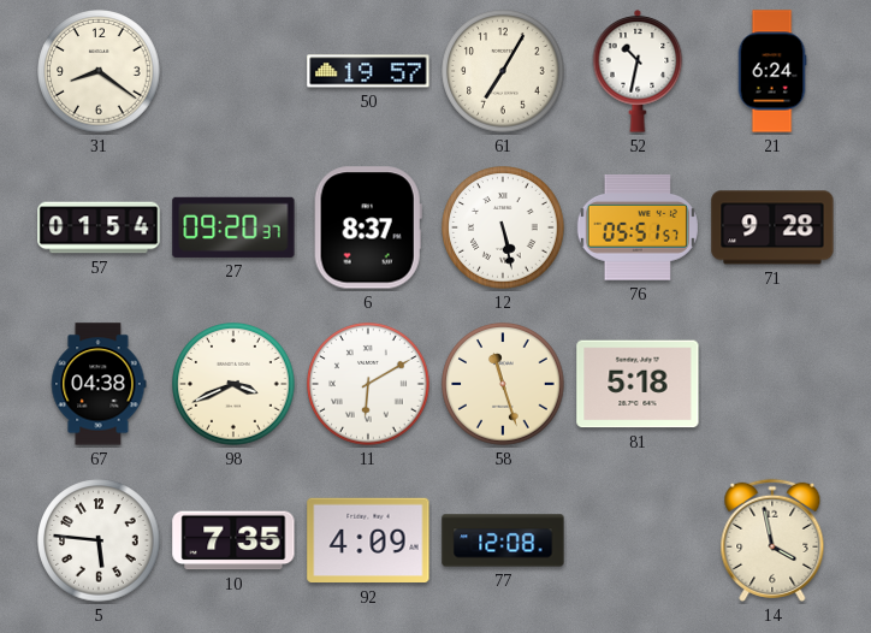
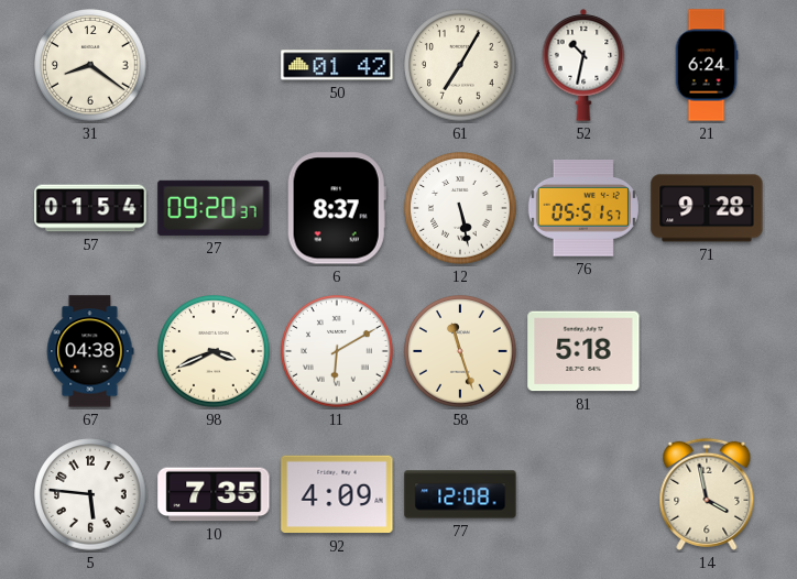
50: 19:57 -> 01:42
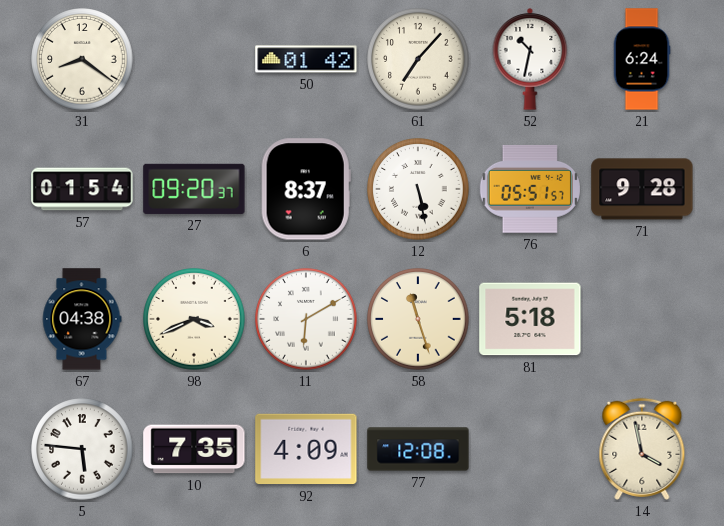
61: 7:05 -> 7:07
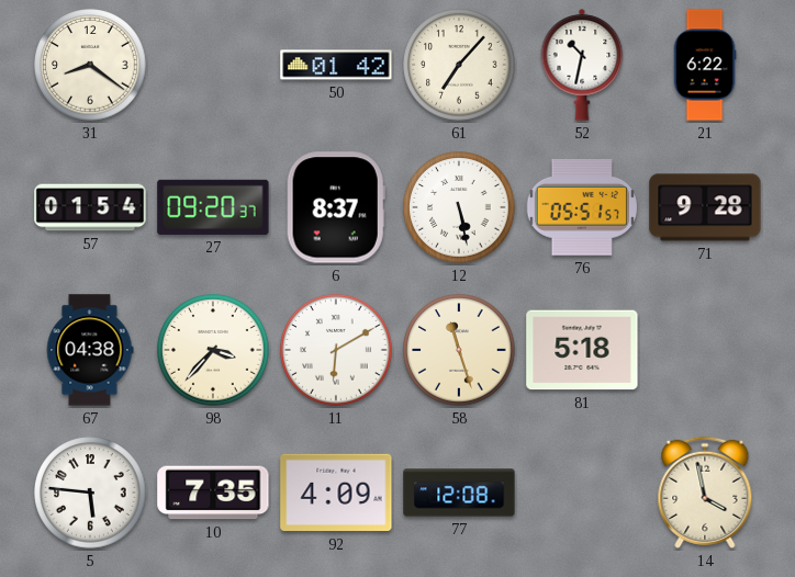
21: 6:24 -> 6:22
98: 3:41 -> 3:37
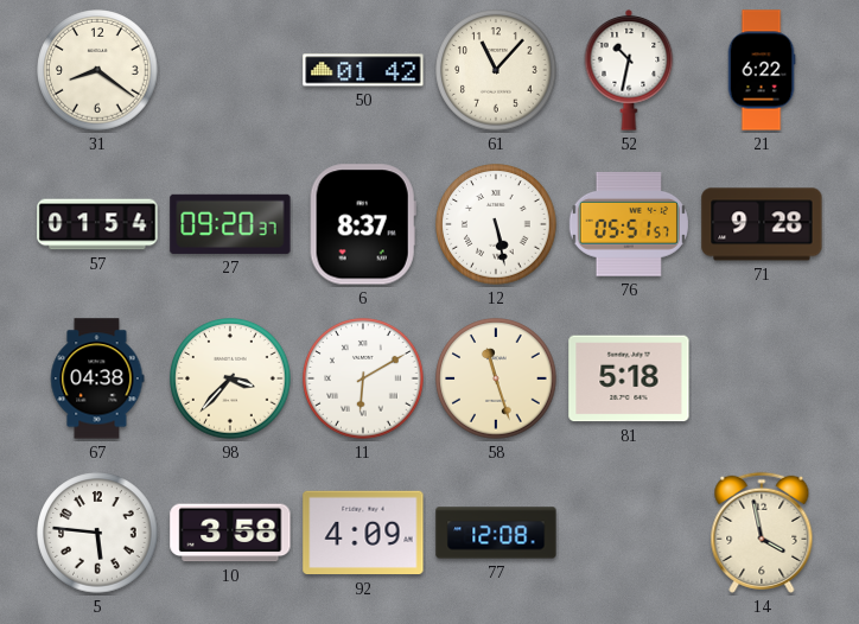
61: 7:07 -> 11:07
10: 7:35 -> 3:58
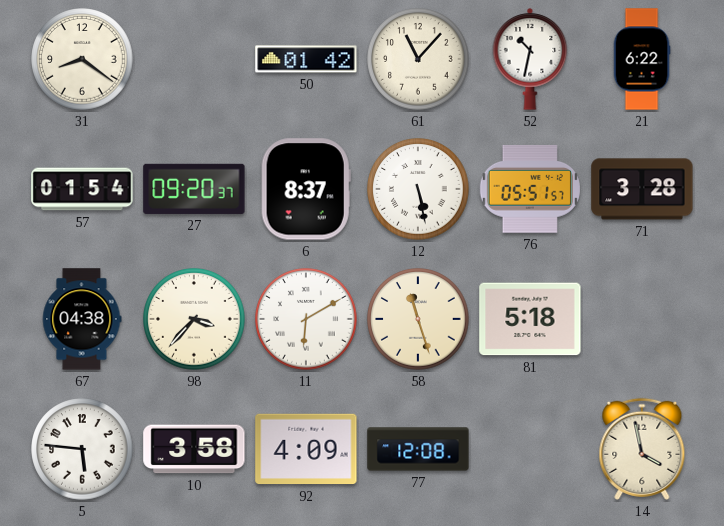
71: 9:28 -> 3:28
